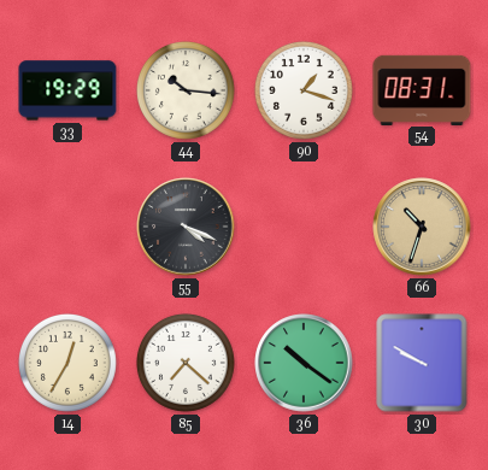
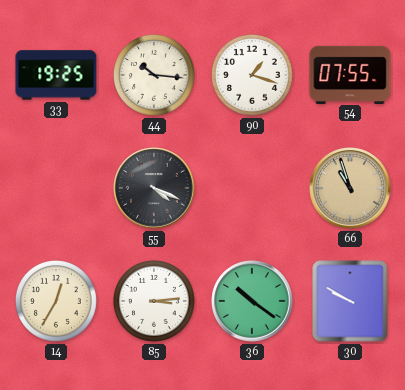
33: 19:29 -> 19:25
54: 08:31 -> 07:55
66: 10:33 -> 10:57
85: 7:22 -> 3:14
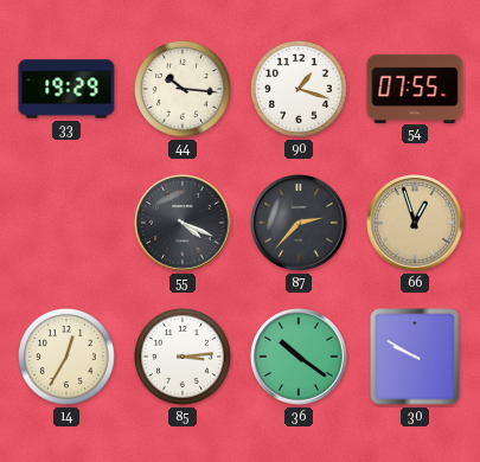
33: 19:25 -> 19:29
87: none -> 2:37
66: 10:57 -> 12:57
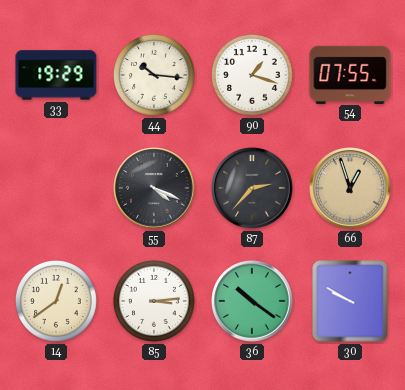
14: 12:35 -> 12:39
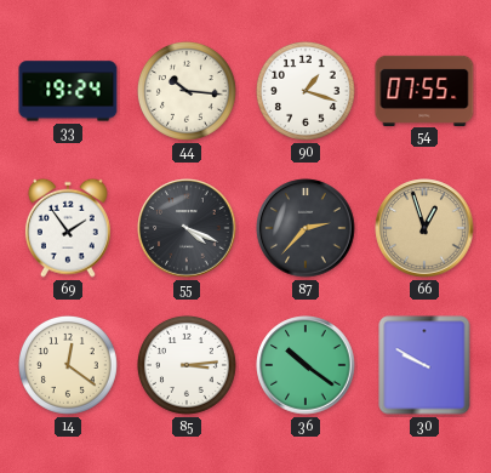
33: 19:29 -> 19:24
69: none -> 1:54
14: 12:39 -> 12:21
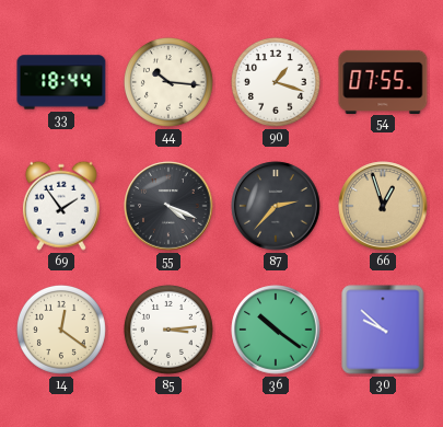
33: 19:24 -> 18:44
30: 9:50 -> 9:52
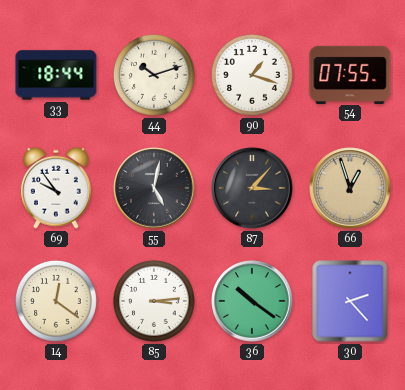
44: 10:16 -> 10:12
69: 1:54 -> 9:54
55: 4:19 -> 5:02
87: 2:37 -> 3:07
30: 9:52 -> 2:23
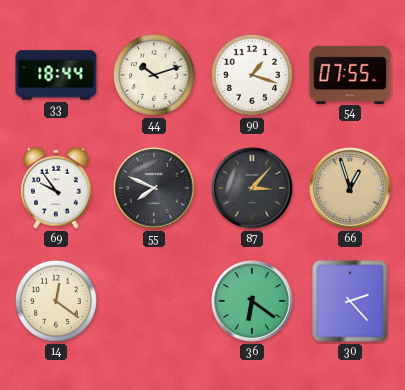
55: 5:02 -> 7:49
85: 3:14 -> none
36: 10:21 -> 6:21
